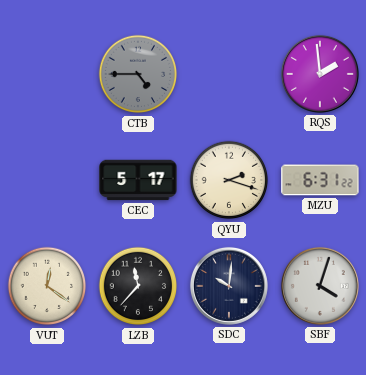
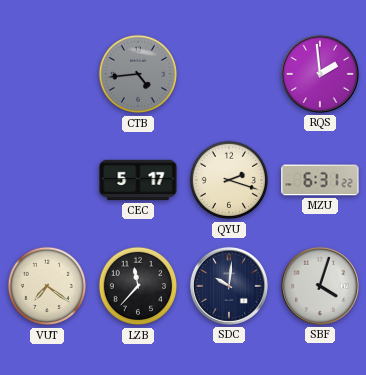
CTB: 4:45 -> 4:44
VUT: 12:21 -> 7:21
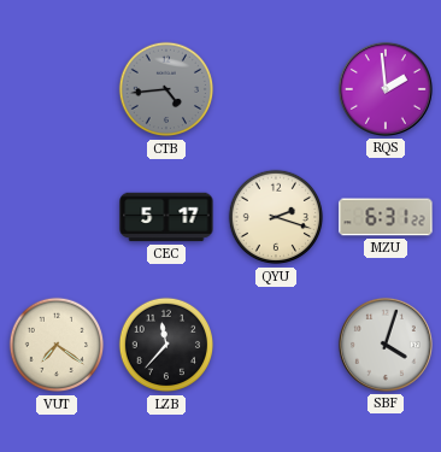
SDC: 10:01 -> none
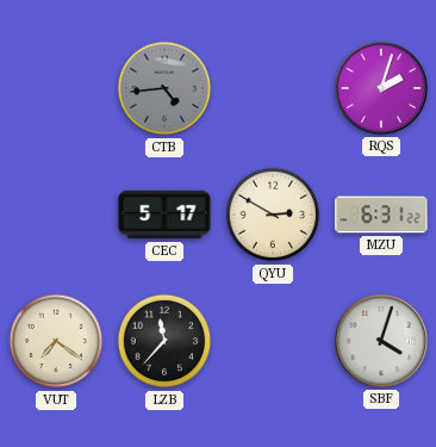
RQS: 1:59 -> 2:03
QYU: 2:18 -> 2:50
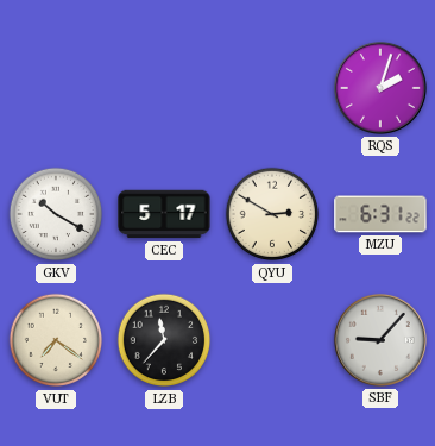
CTB: 4:44 -> none
GKV: none -> 10:20
SBF: 4:03 -> 9:07
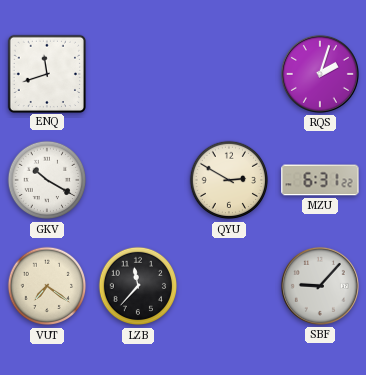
ENQ: none -> 11:42
CEC: 5:17 -> none
